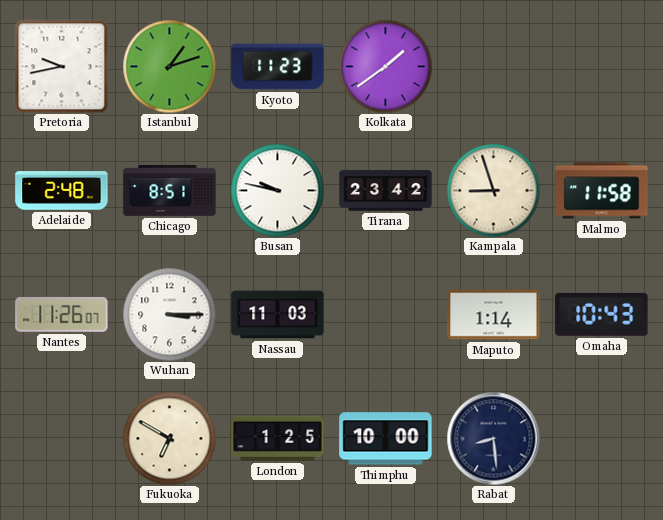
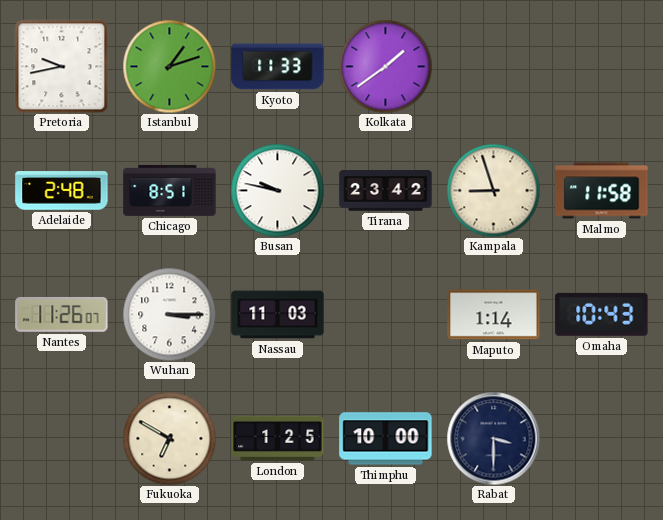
Kyoto: 11:23 -> 11:33
Rabat: 8:29 -> 3:30
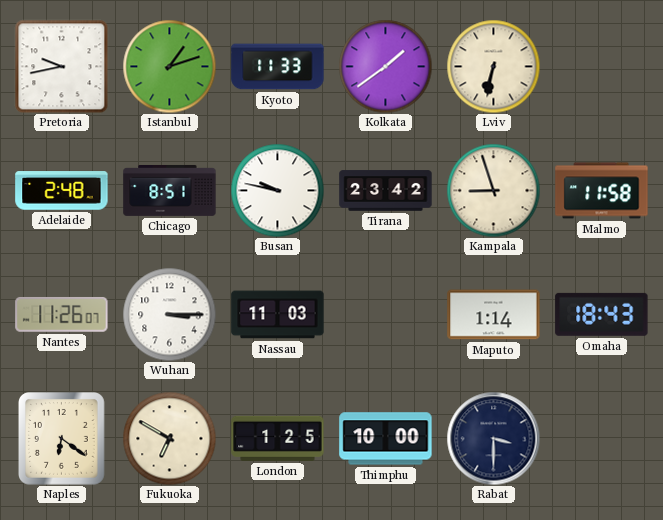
Lviv: none -> 6:32
Omaha: 10:43 -> 18:43
Naples: none -> 6:21
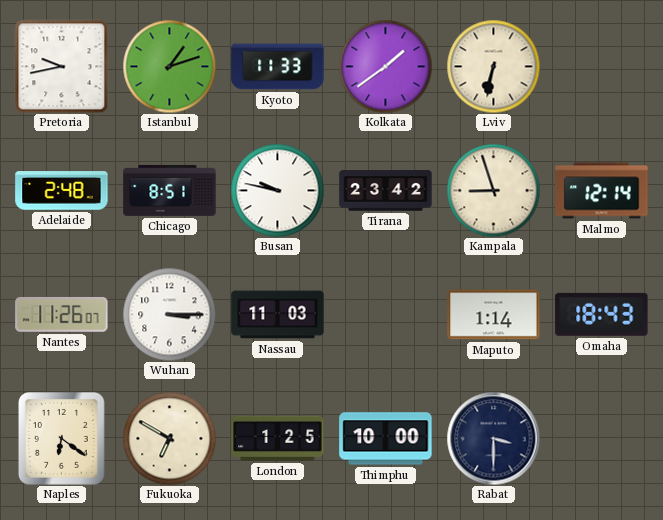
Malmo: 11:58 -> 12:14
